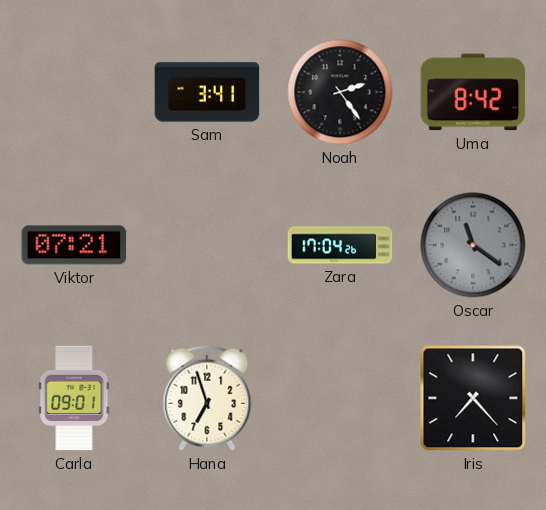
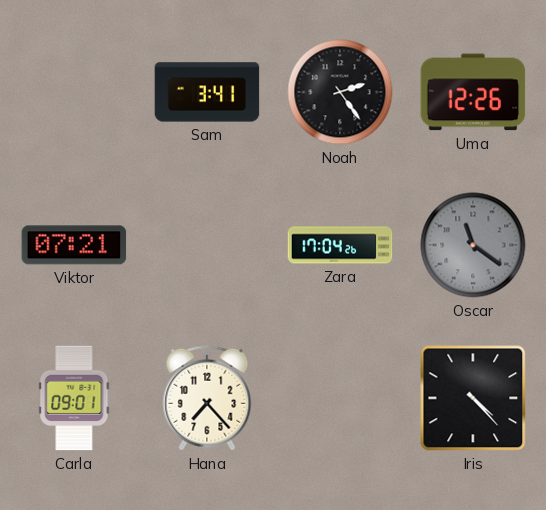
Uma: 8:42 -> 12:26
Hana: 6:57 -> 7:23
Iris: 7:23 -> 4:23
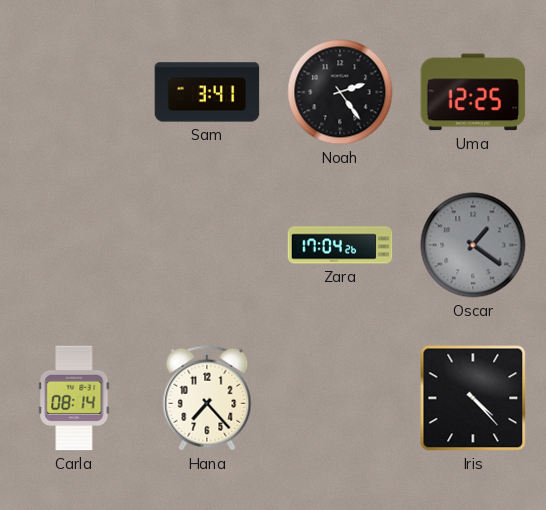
Uma: 12:26 -> 12:25
Viktor: 07:21 -> none
Oscar: 11:21 -> 1:21
Carla: 09:01 -> 08:14
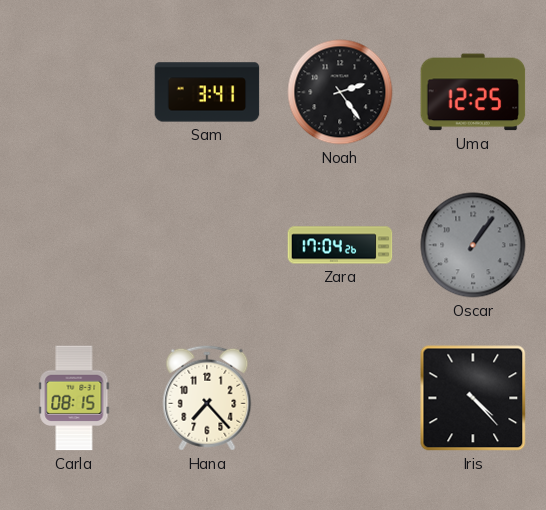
Oscar: 1:21 -> 1:06
Carla: 08:14 -> 08:15
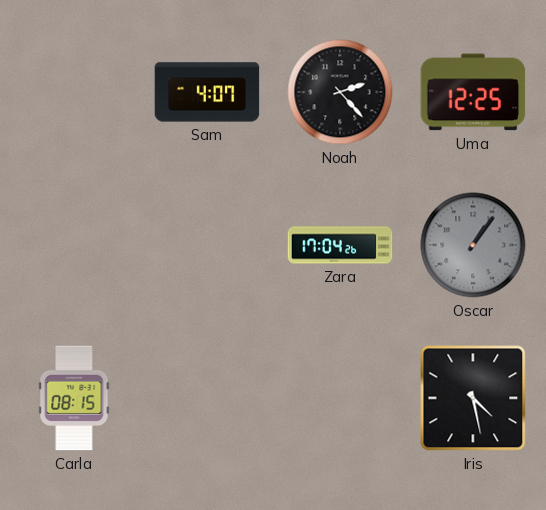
Sam: 3:41 -> 4:07
Noah: 2:24 -> 2:23
Hana: 7:23 -> none
Iris: 4:23 -> 4:28
